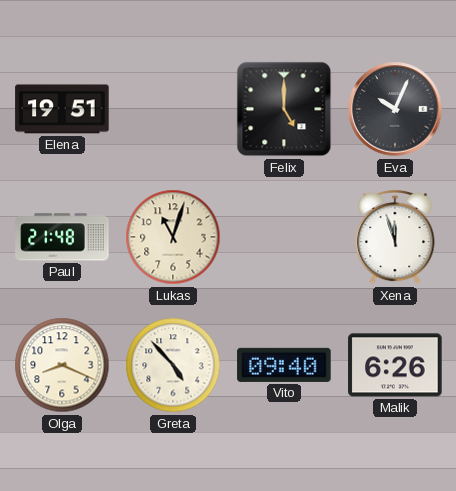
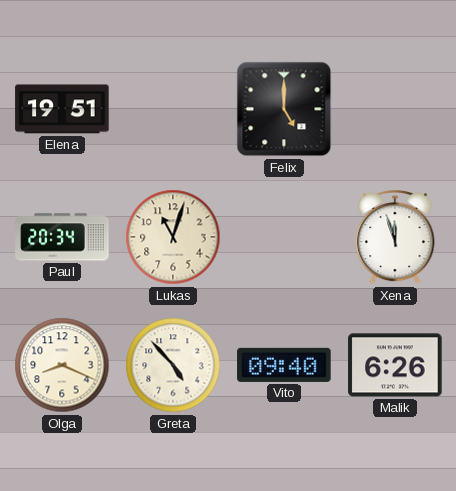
Eva: 10:04 -> none
Paul: 21:48 -> 20:34
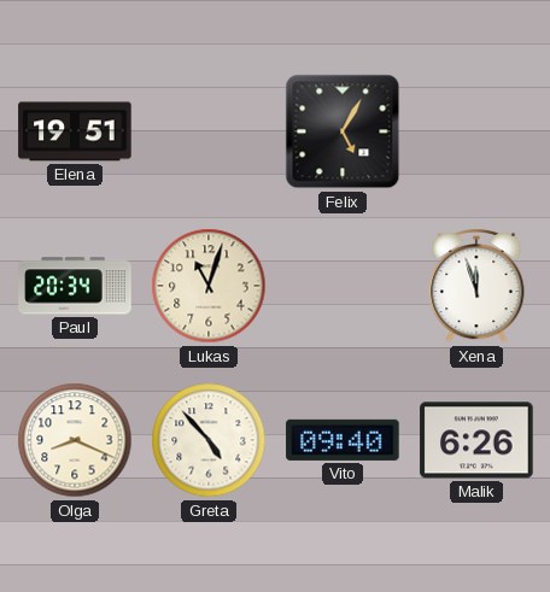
Felix: 5:00 -> 5:05
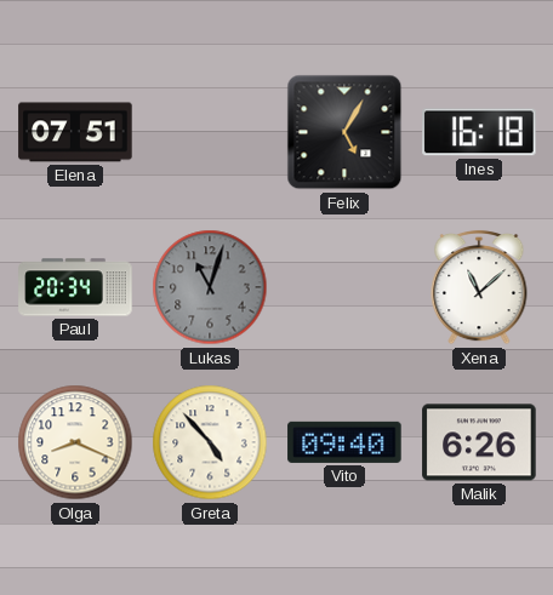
Elena: 19:51 -> 07:51
Ines: none -> 16:18
Lukas dial: cream -> grey
Xena: 11:57 -> 11:08
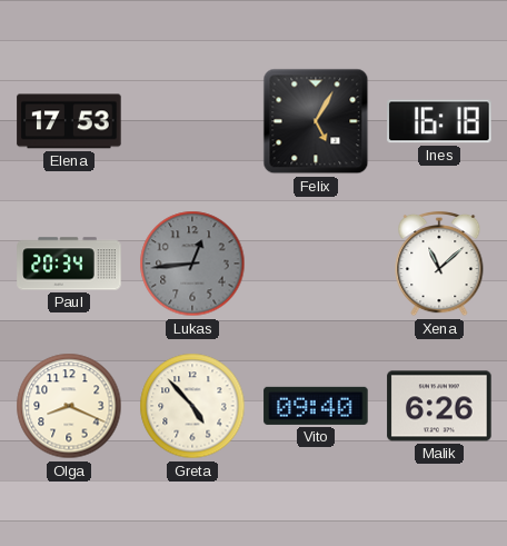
Elena: 07:51 -> 17:53
Lukas: 11:03 -> 12:44
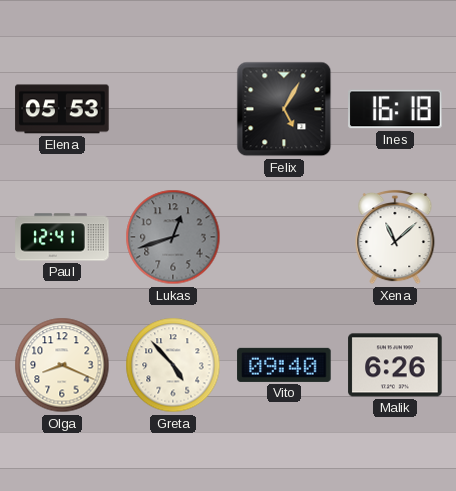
Elena: 17:53 -> 05:53
Paul: 20:34 -> 12:41
Lukas: 12:44 -> 12:42
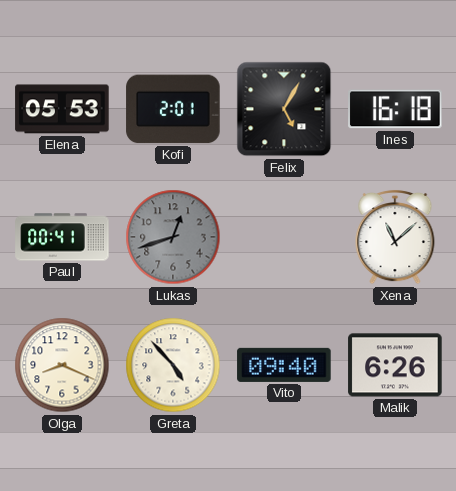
Kofi: none -> 2:01
Paul: 12:41 -> 00:41
